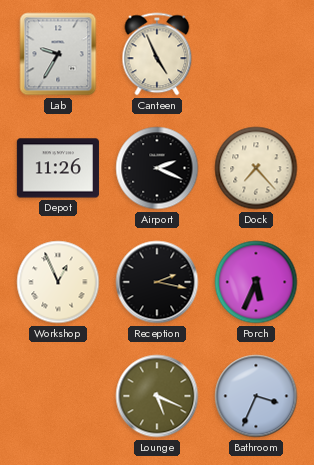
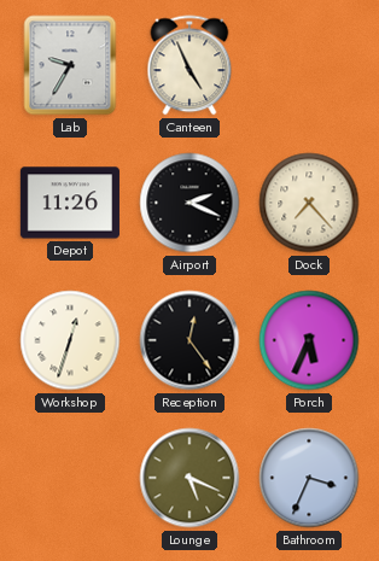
Workshop: 12:56 -> 12:33
Reception: 2:17 -> 12:24
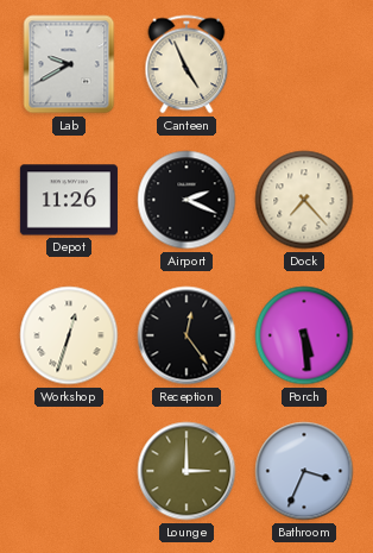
Lab: 9:35 -> 9:40
Porch: 5:34 -> 5:29
Lounge: 5:19 -> 3:00
